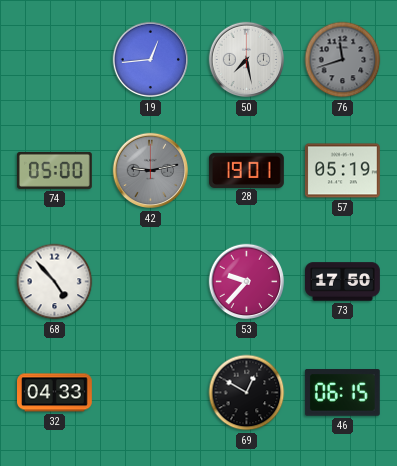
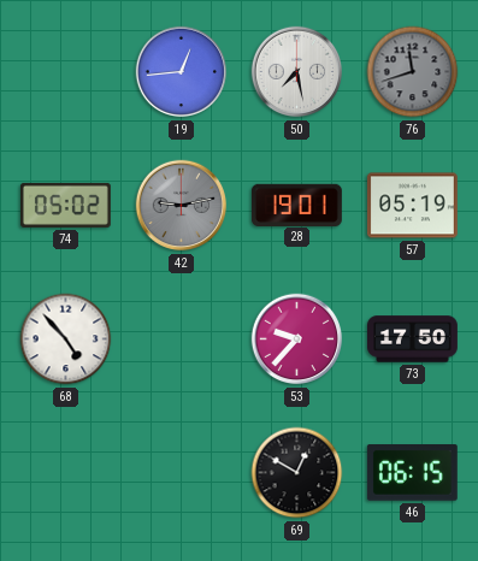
74: 05:00 -> 05:02
32: 04:33 -> none
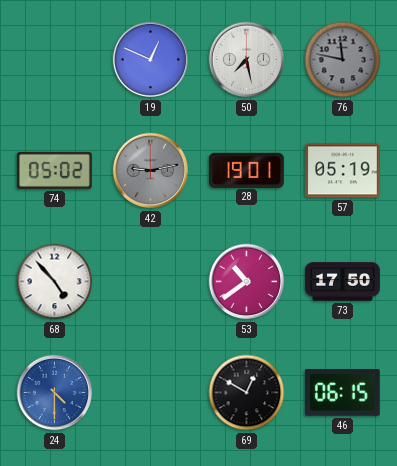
19: 12:44 -> 12:49
76: 11:42 -> 11:47
53: 9:37 -> 10:39
24: none -> 4:30
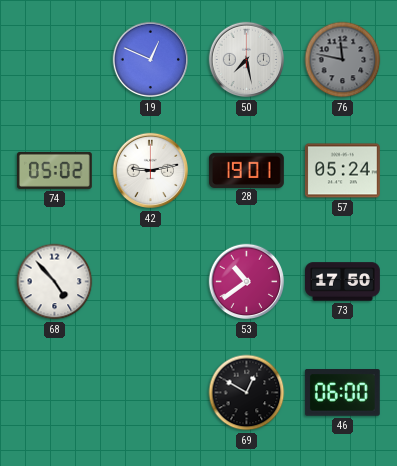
42 dial: grey -> white
57: 05:19 -> 05:24
24: 4:30 -> none
46: 06:15 -> 06:00
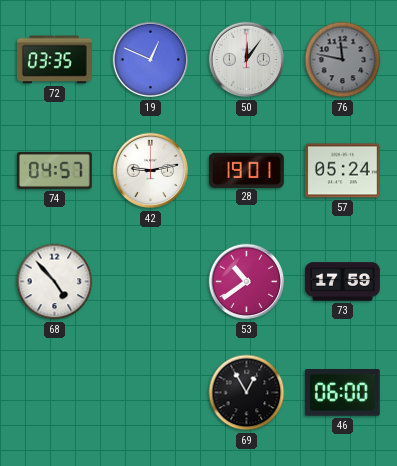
72: none -> 03:35
50: 7:28 -> 12:06
74: 05:02 -> 04:57
73: 17:50 -> 17:59
69: 12:50 -> 12:55
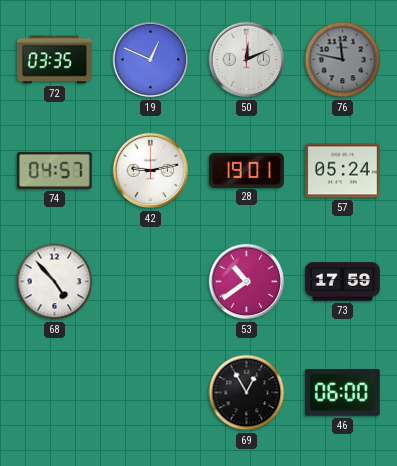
50: 12:06 -> 12:11
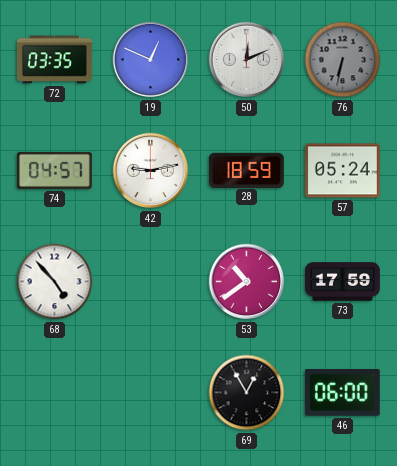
76: 11:47 -> 6:32
28: 19:01 -> 18:59
